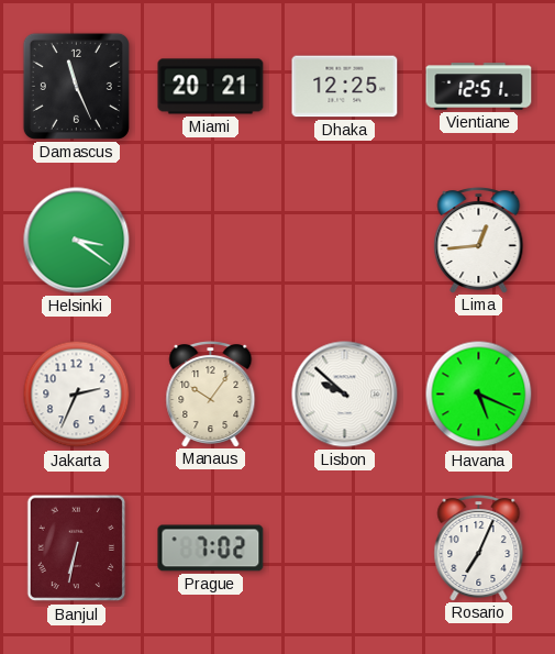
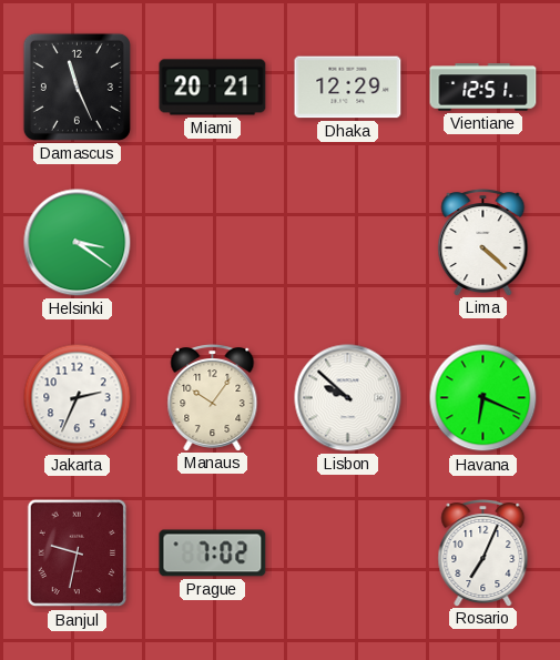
Dhaka: 12:25 -> 12:29
Lima: 12:44 -> 4:22
Havana: 5:19 -> 6:19
Banjul: 6:32 -> 9:32
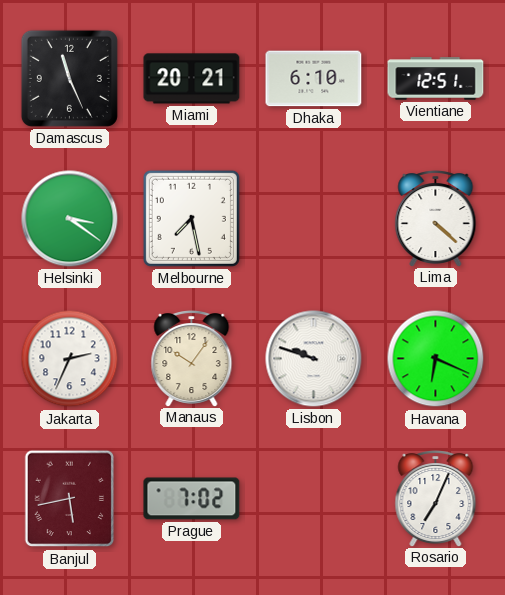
Dhaka: 12:29 -> 6:10
Melbourne: none -> 7:28
Lisbon: 9:52 -> 9:48
Banjul: 9:32 -> 5:43
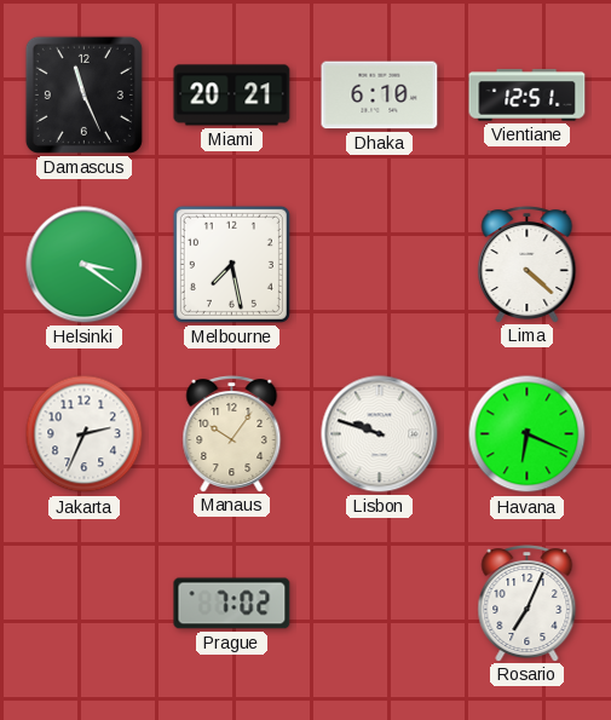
Banjul: 5:43 -> none
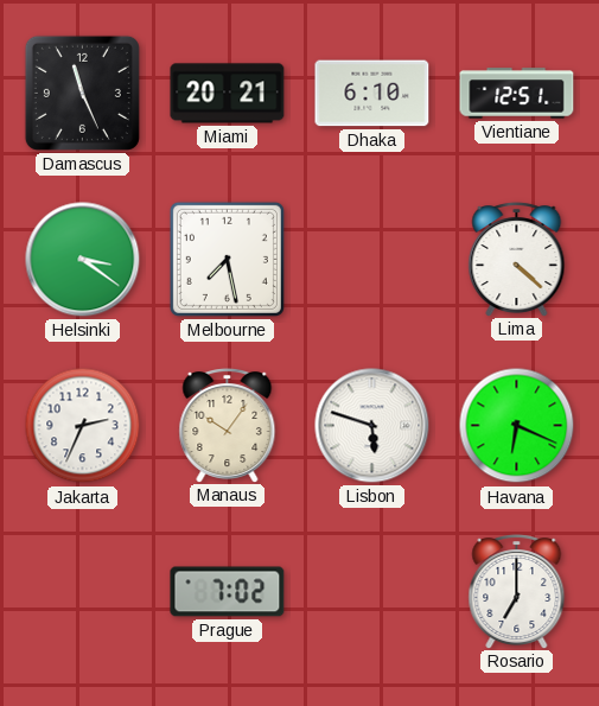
Lisbon: 9:48 -> 5:48
Rosario: 7:04 -> 7:00
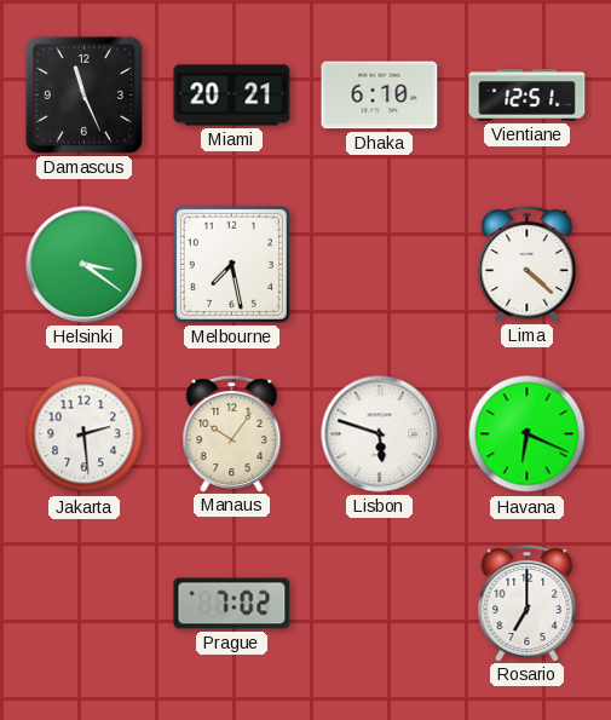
Jakarta: 2:34 -> 2:29
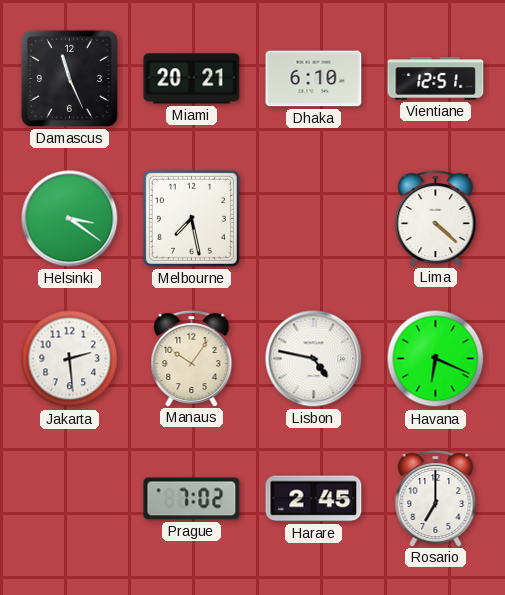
Lisbon: 5:48 -> 4:47
Harare: none -> 2:45
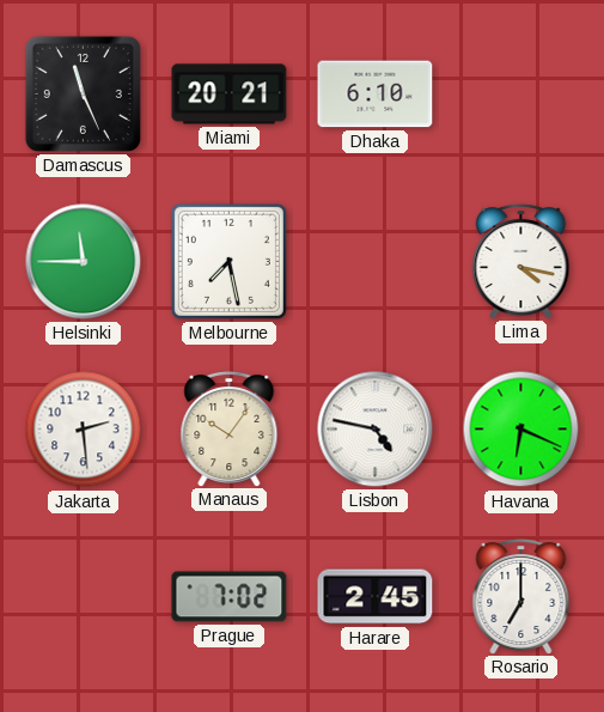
Vientiane: 12:51 -> none
Helsinki: 3:21 -> 11:45
Lima: 4:22 -> 4:17
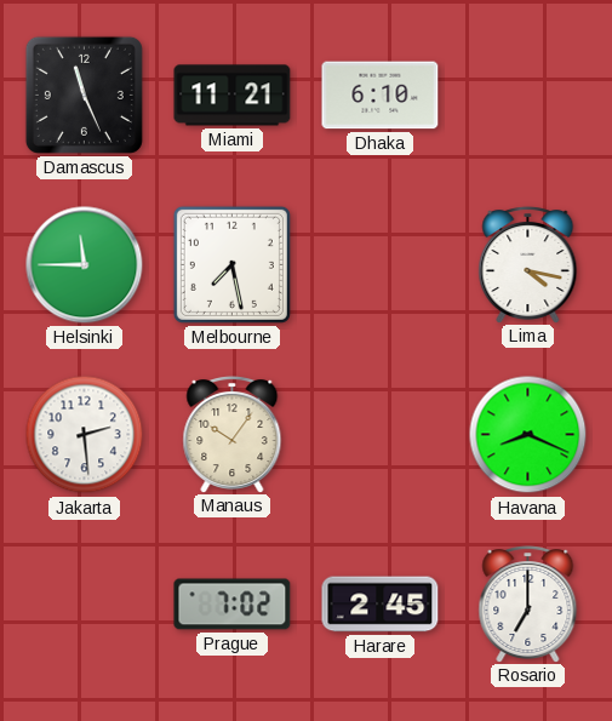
Miami: 20:21 -> 11:21
Lisbon: 4:47 -> none
Havana: 6:19 -> 8:19
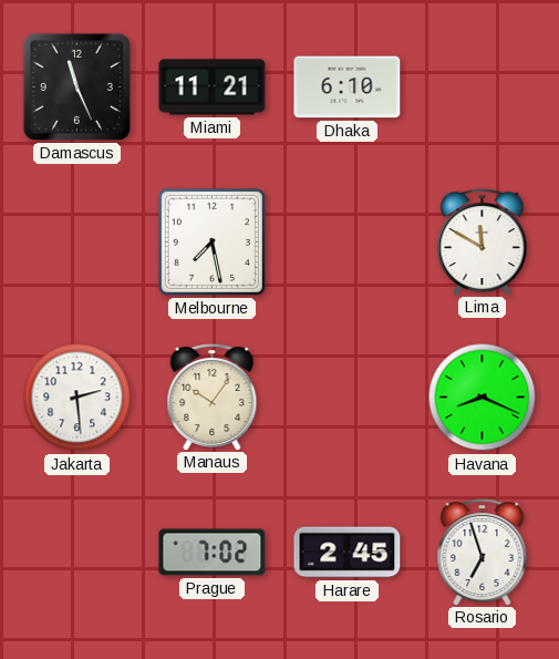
Helsinki: 11:45 -> none
Lima: 4:17 -> 11:50
Rosario: 7:00 -> 6:57
